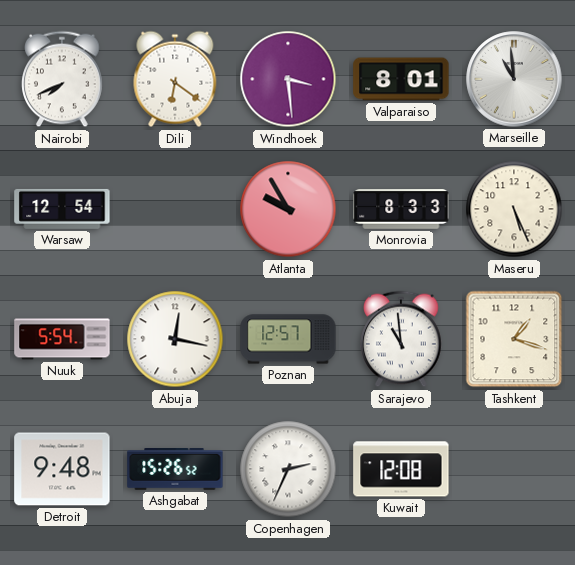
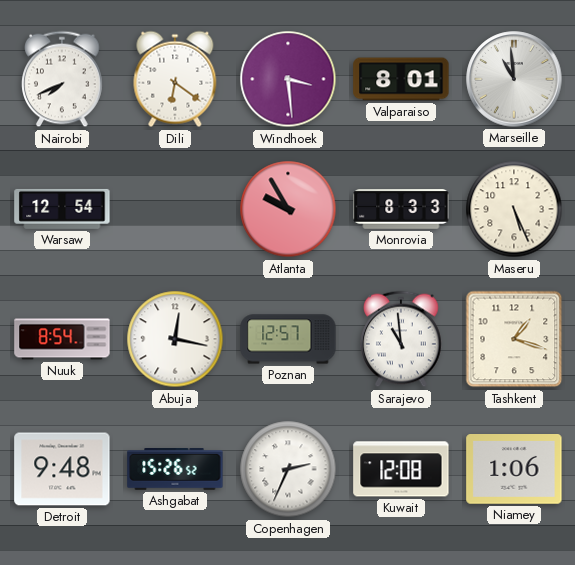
Nuuk: 5:54 -> 8:54
Niamey: none -> 1:06
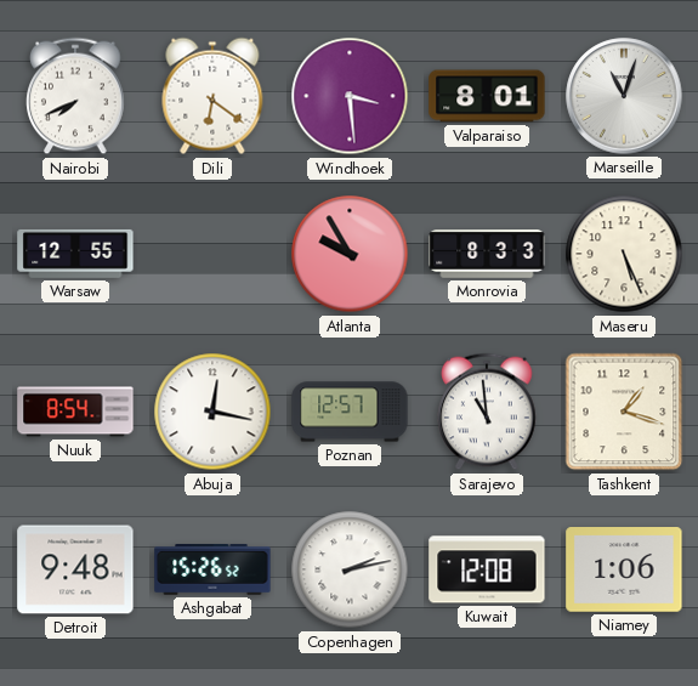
Marseille: 10:59 -> 11:03
Warsaw: 12:54 -> 12:55
Copenhagen: 2:34 -> 2:13
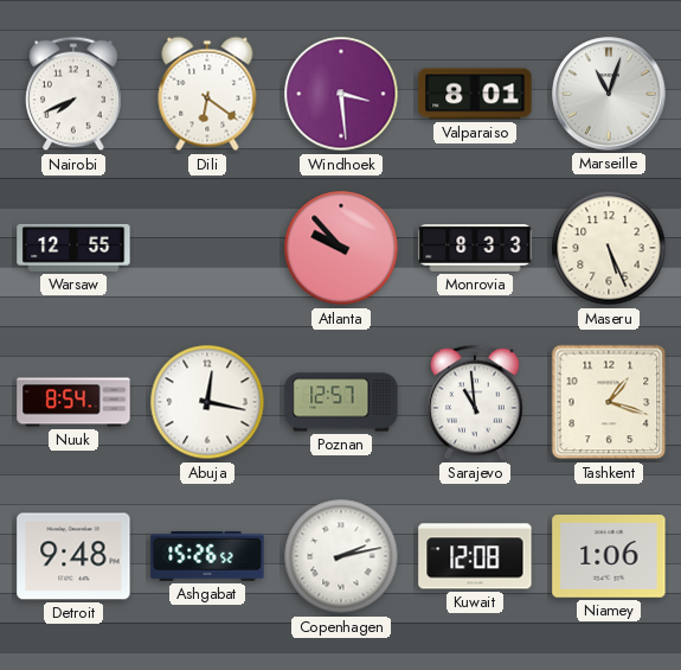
Atlanta: 9:55 -> 9:53
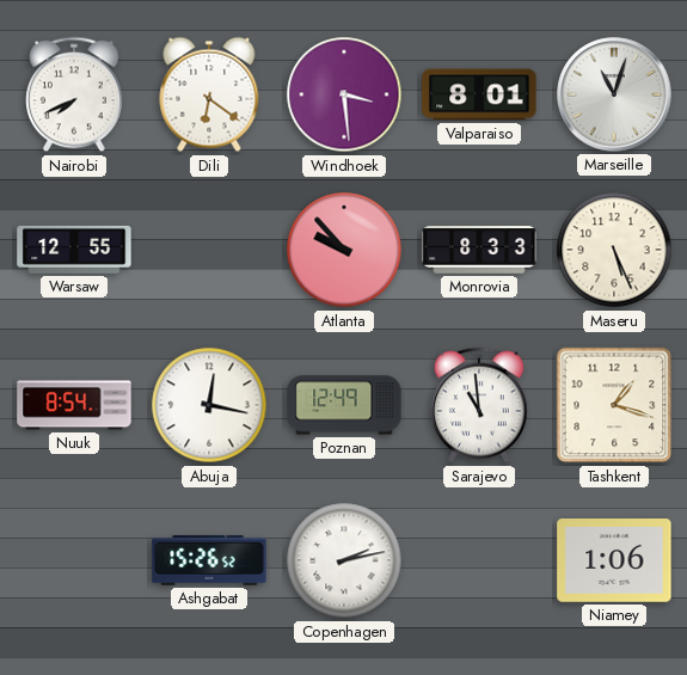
Poznan: 12:57 -> 12:49
Detroit: 9:48 -> none
Kuwait: 12:08 -> none
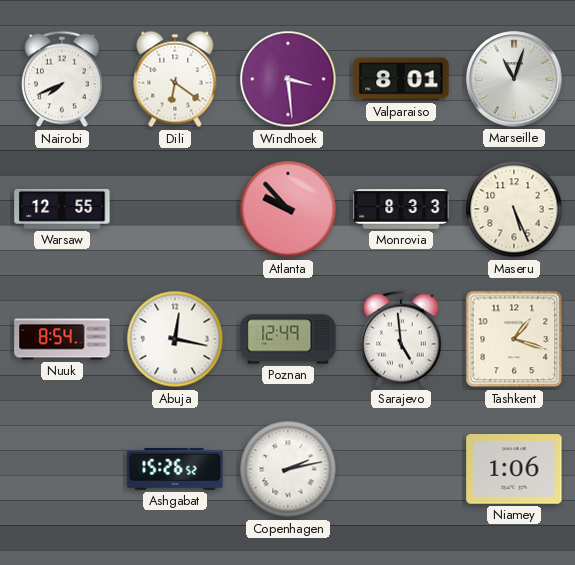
Sarajevo: 10:59 -> 4:59
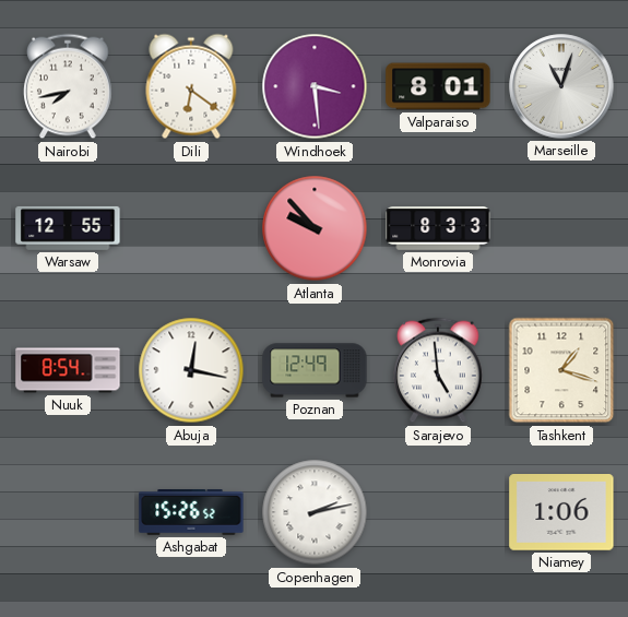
Nairobi: 7:41 -> 7:43
Maseru: 5:26 -> none
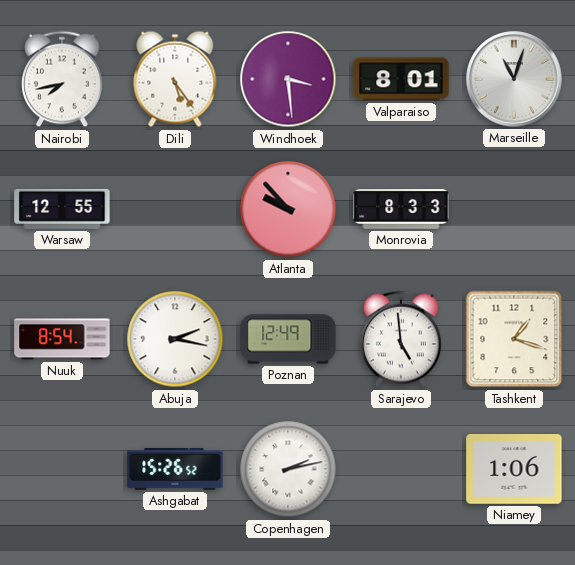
Dili: 6:21 -> 5:24
Abuja: 12:17 -> 2:17
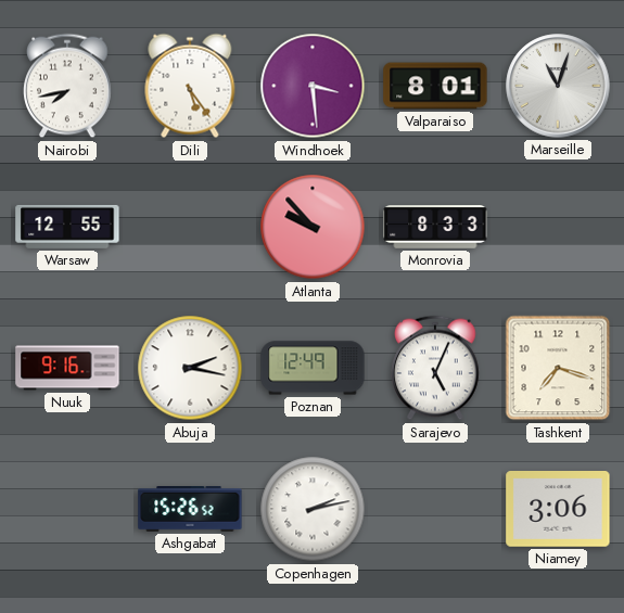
Nuuk: 8:54 -> 9:16
Sarajevo: 4:59 -> 5:04
Tashkent: 1:18 -> 7:18
Niamey: 1:06 -> 3:06
